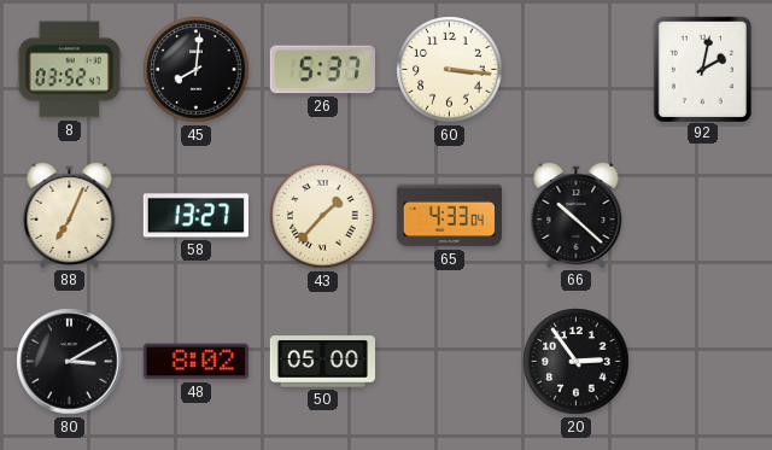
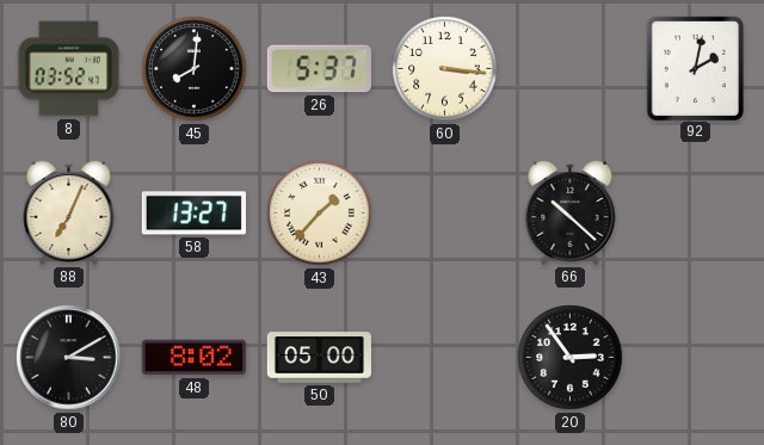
65: 4:33 -> none
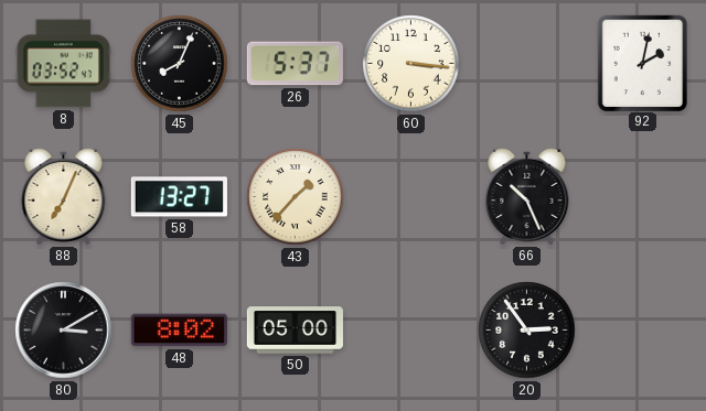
45: 8:01 -> 8:04
66: 10:22 -> 10:26
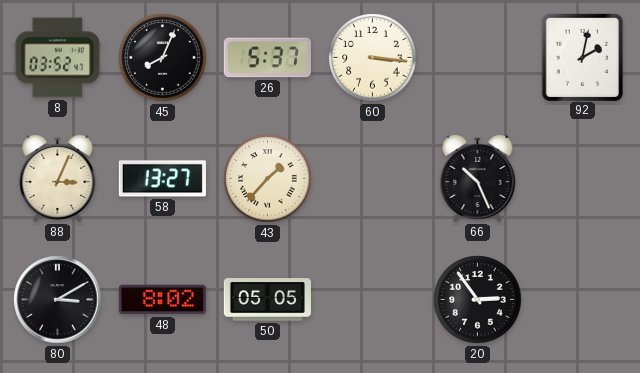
88: 7:04 -> 3:04
50: 05:00 -> 05:05
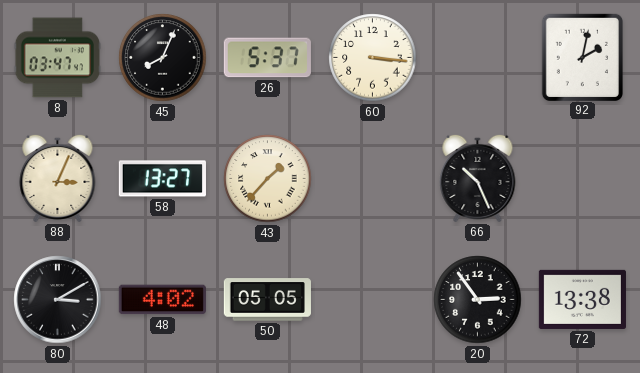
8: 03:52 -> 03:47
48: 8:02 -> 4:02
72: none -> 13:38
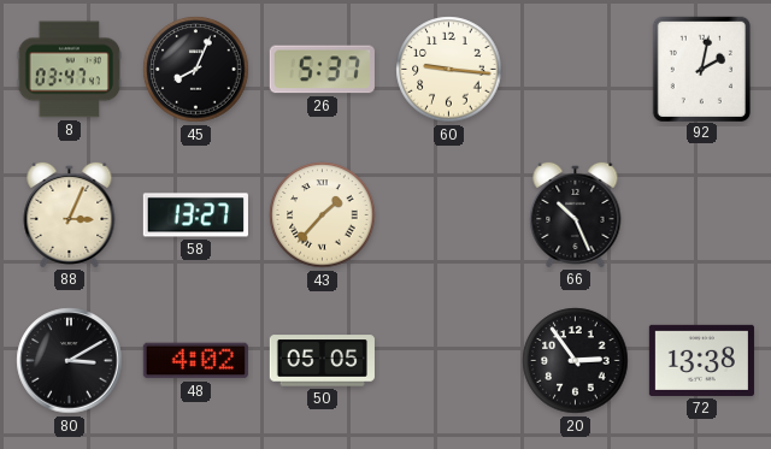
60: 3:16 -> 9:16
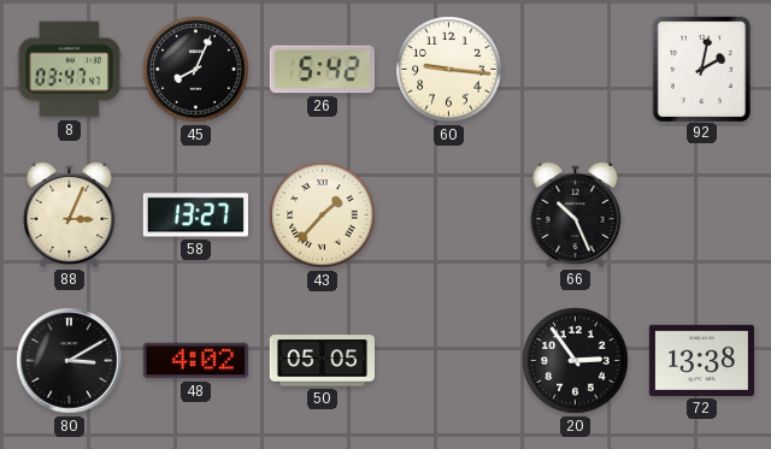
26: 5:37 -> 5:42
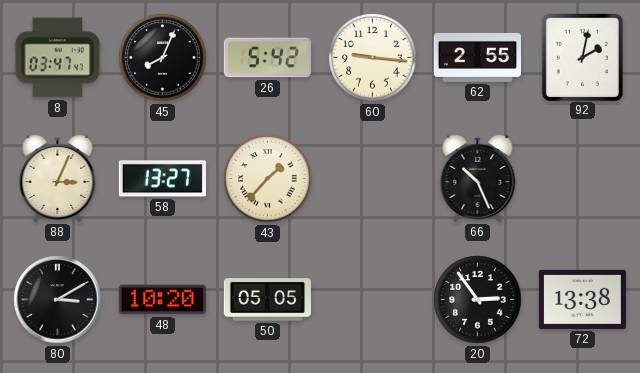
62: none -> 2:55
48: 4:02 -> 10:20
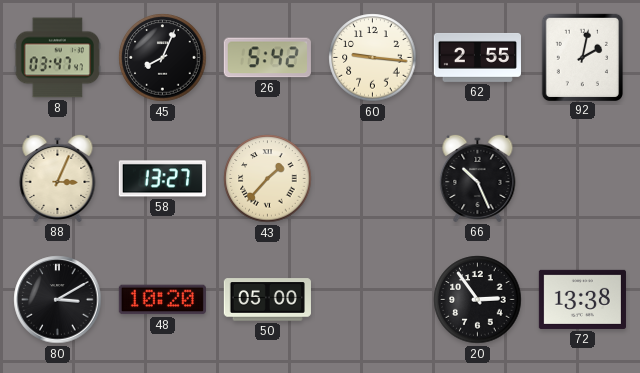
50: 05:05 -> 05:00
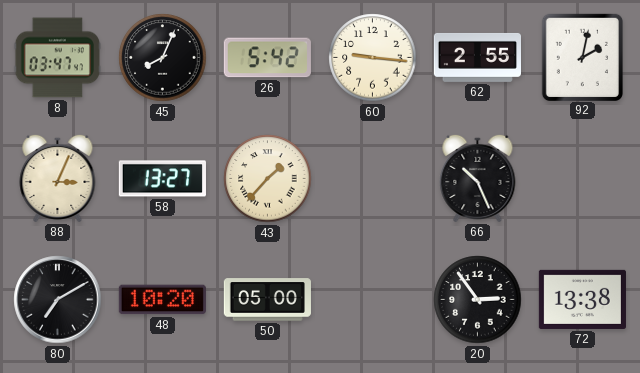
80: 3:10 -> 7:10
